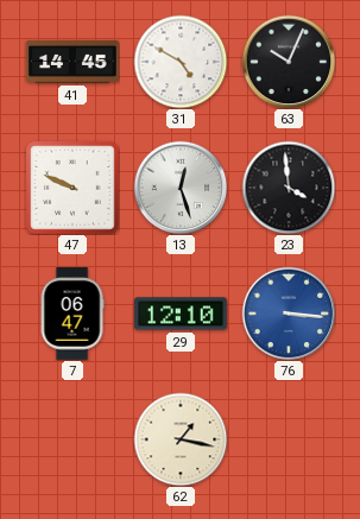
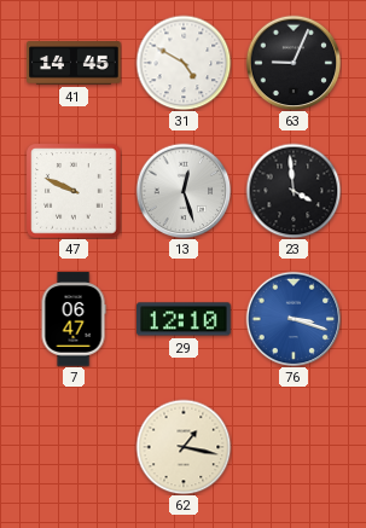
63: 10:04 -> 9:04
76: 3:16 -> 3:18
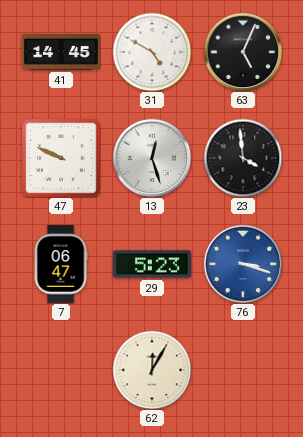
63: 9:04 -> 5:04
29: 12:10 -> 5:23
62: 1:17 -> 12:05
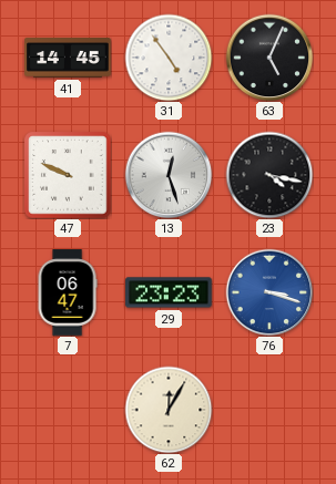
31: 4:50 -> 4:54
23: 3:59 -> 4:17
29: 5:23 -> 23:23
